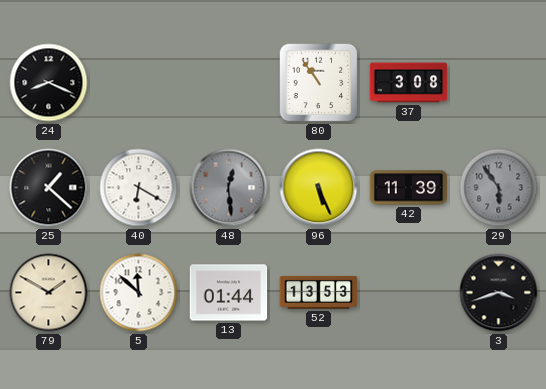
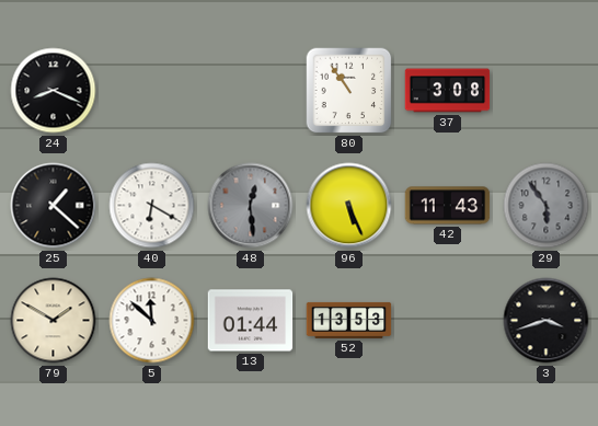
42: 11:39 -> 11:43
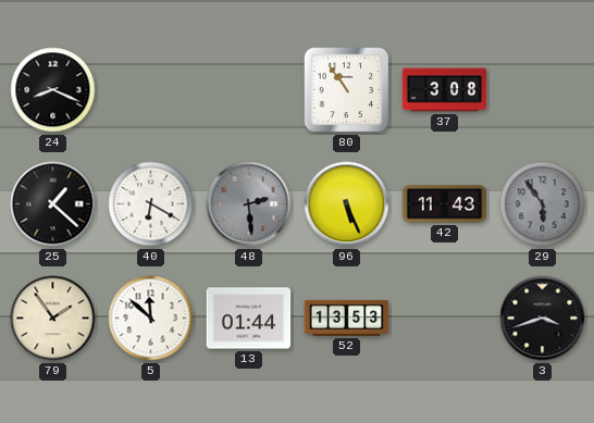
48: 12:29 -> 2:29
79: 1:50 -> 1:54
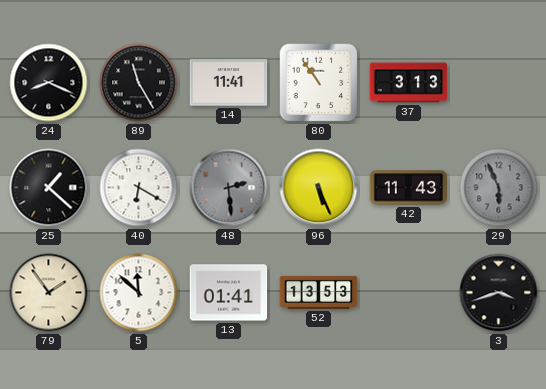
89: none -> 11:25
14: none -> 11:41
37: 3:08 -> 3:13
29: 5:54 -> 5:56
13: 01:44 -> 01:41
